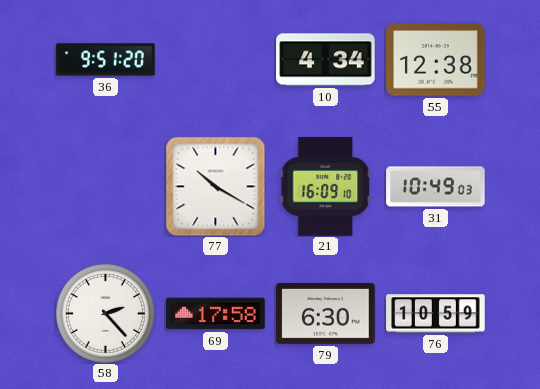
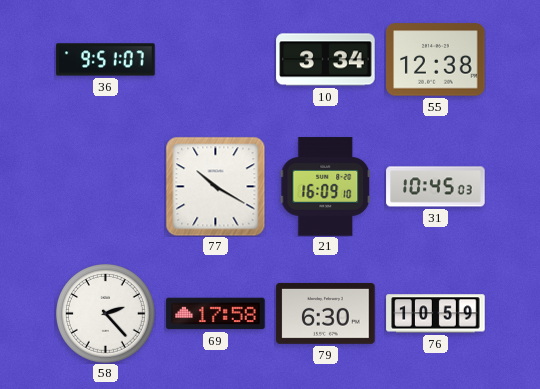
36: 9:51:20 -> 9:51:07
10: 4:34 -> 3:34
31: 10:49 -> 10:45
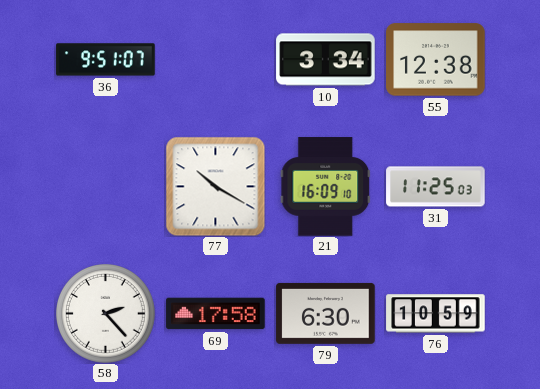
31: 10:45 -> 11:25
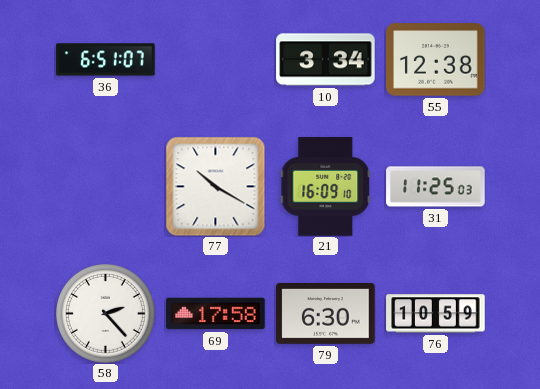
36: 9:51 -> 6:51
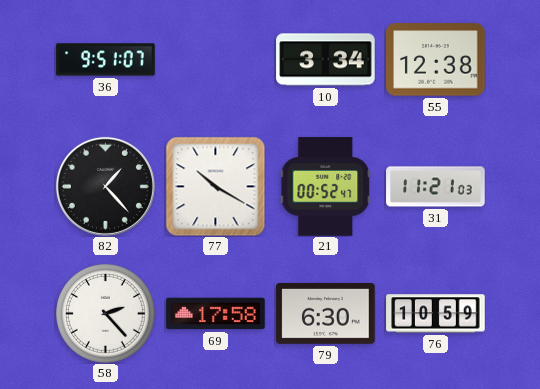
36: 6:51 -> 9:51
82: none -> 1:23
21: 16:09 -> 00:52
31: 11:25 -> 11:21
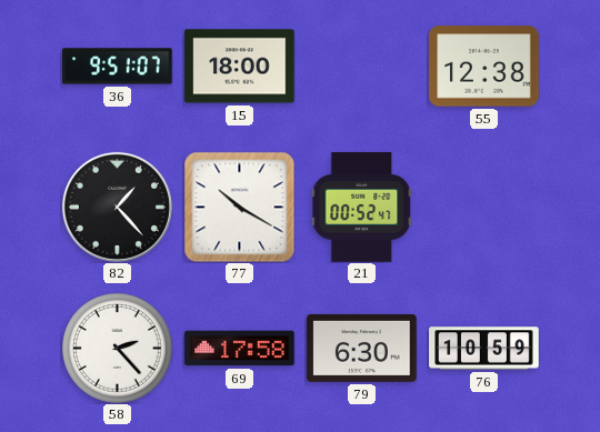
15: none -> 18:00
10: 3:34 -> none
31: 11:21 -> none
